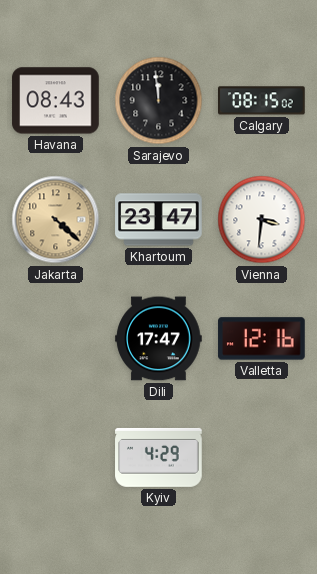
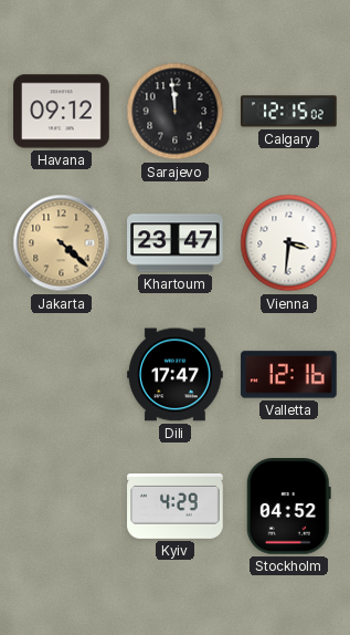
Havana: 08:43 -> 09:12
Calgary: 08:15 -> 12:15
Stockholm: none -> 04:52
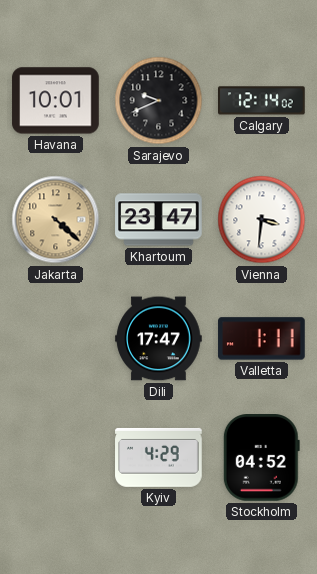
Havana: 09:12 -> 10:01
Sarajevo: 11:59 -> 9:41
Calgary: 12:15 -> 12:14
Valletta: 12:16 -> 1:11
